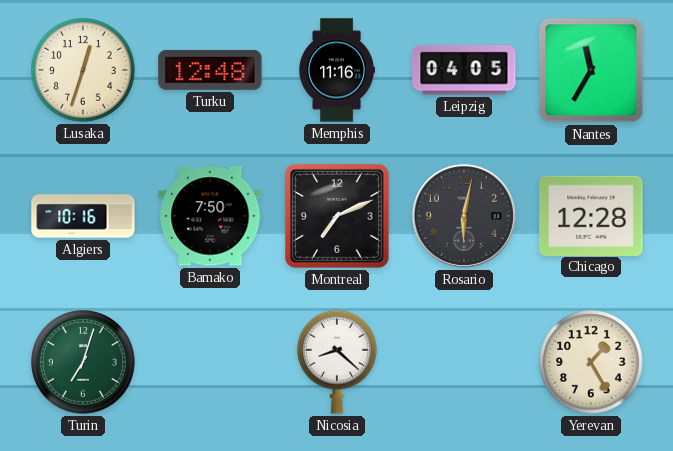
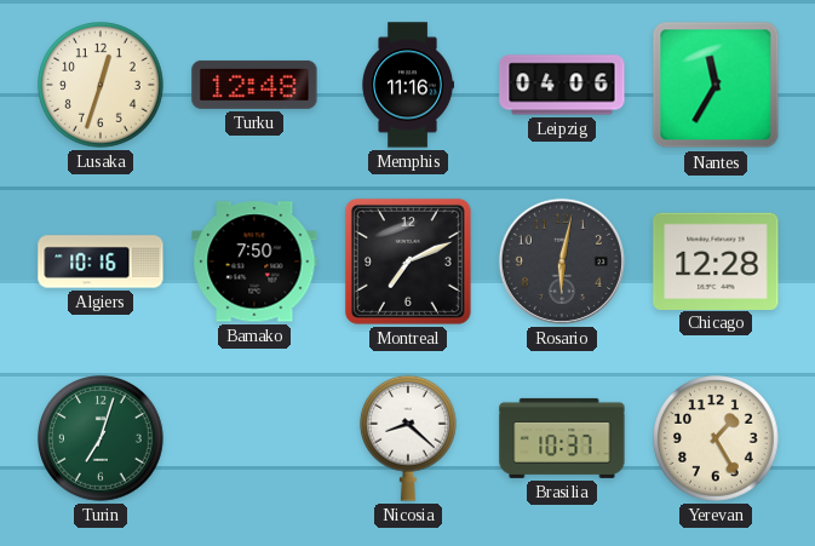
Leipzig: 04:05 -> 04:06
Brasilia: none -> 10:37
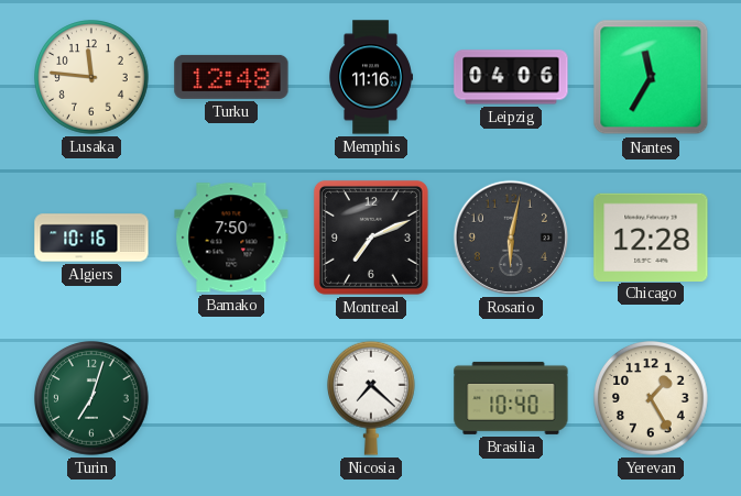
Lusaka: 12:33 -> 11:46
Nicosia: 8:22 -> 7:22
Brasilia: 10:37 -> 10:40
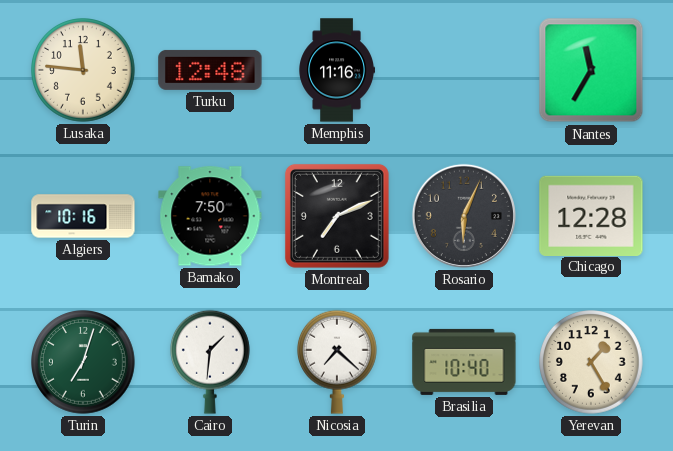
Leipzig: 04:06 -> none
Rosario: 6:02 -> 6:04
Cairo: none -> 1:31
